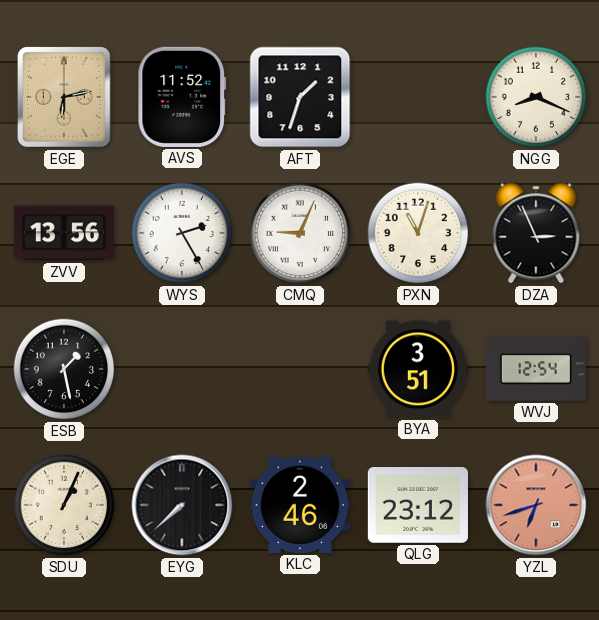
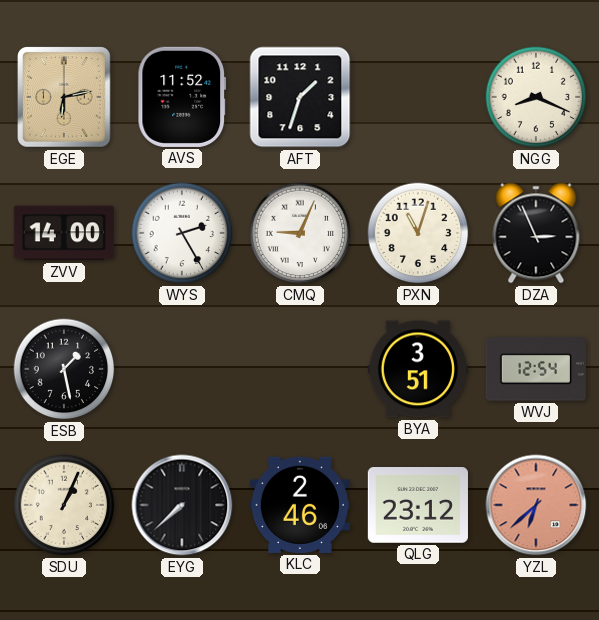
ZVV: 13:56 -> 14:00
YZL: 6:42 -> 6:38
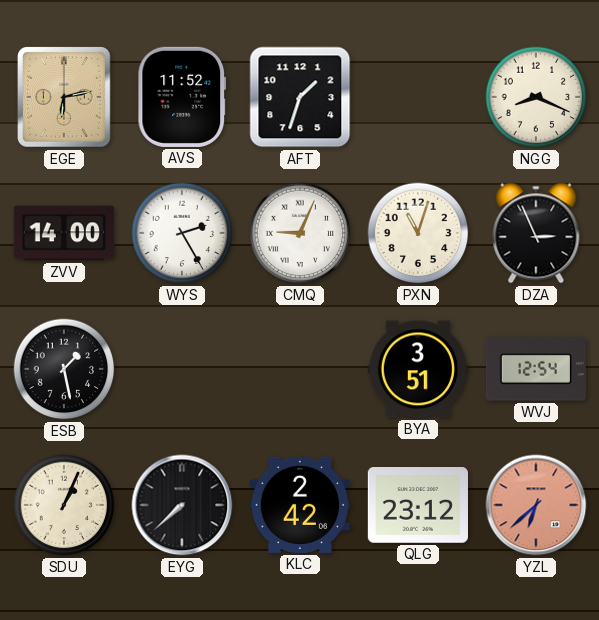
KLC: 2:46 -> 2:42
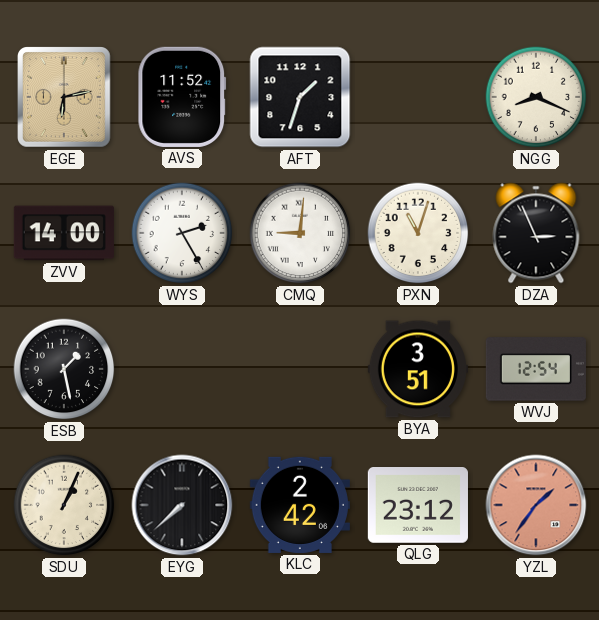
CMQ: 9:04 -> 9:01
YZL: 6:38 -> 1:36
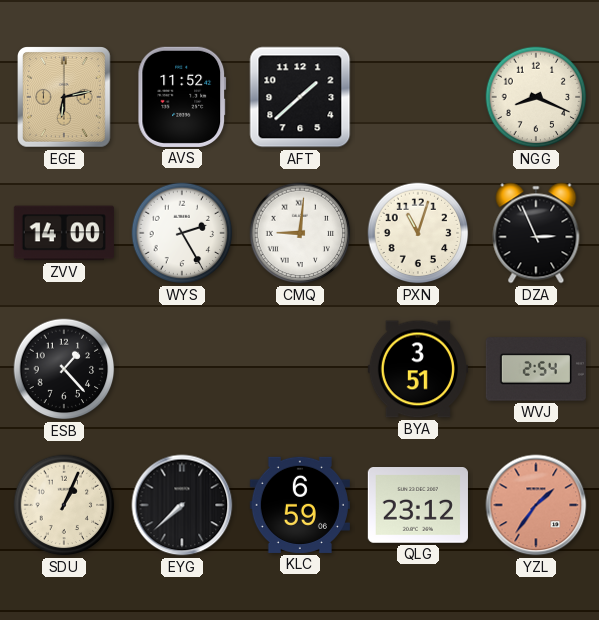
AFT: 1:33 -> 1:38
ESB: 1:28 -> 1:23
WVJ: 12:54 -> 2:54
KLC: 2:42 -> 6:59
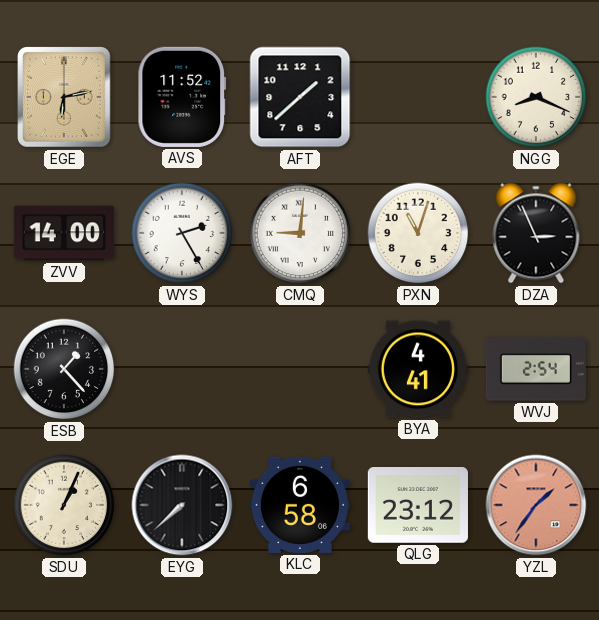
BYA: 3:51 -> 4:41
KLC: 6:59 -> 6:58
